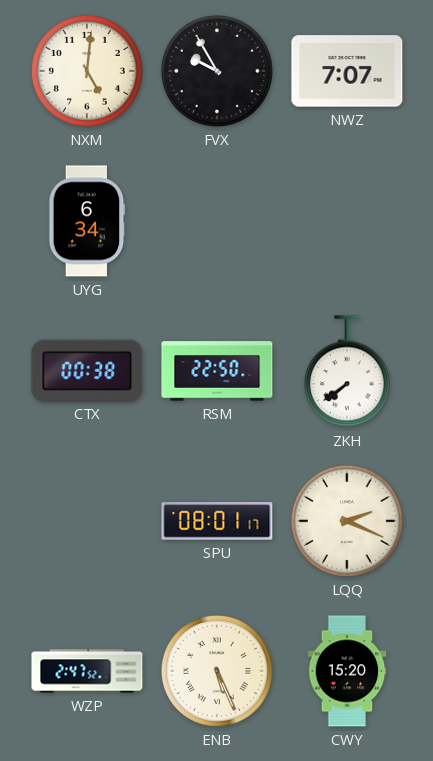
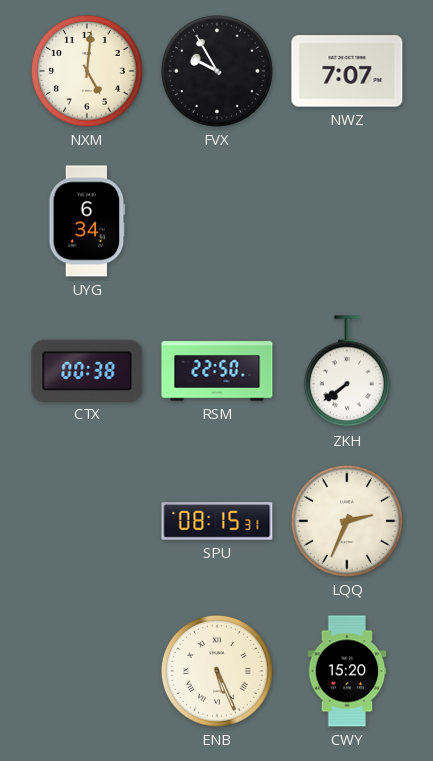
SPU: 08:01 -> 08:15
LQQ: 2:19 -> 2:34
WZP: 2:47 -> none
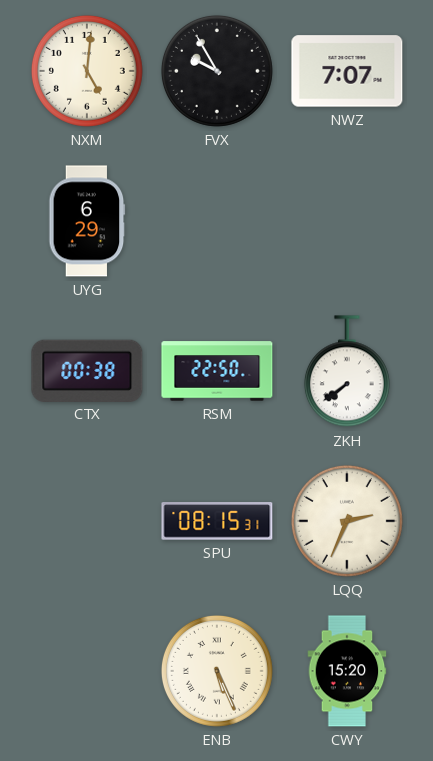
UYG: 6:34 -> 6:29
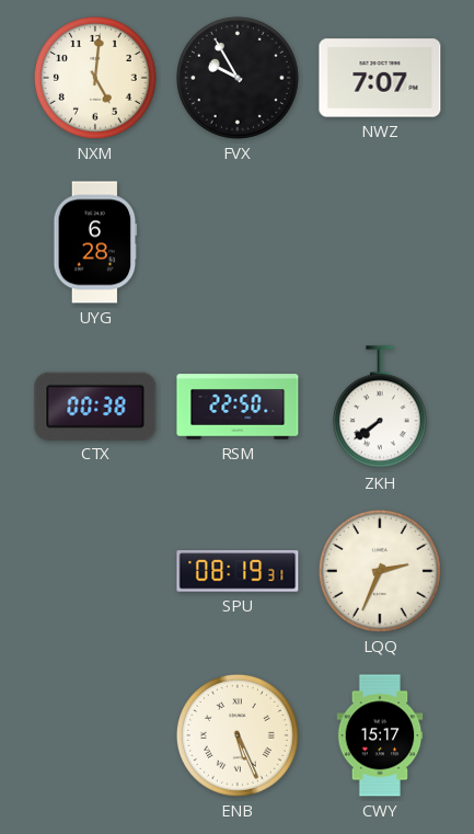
UYG: 6:29 -> 6:28
SPU: 08:15 -> 08:19
CWY: 15:20 -> 15:17
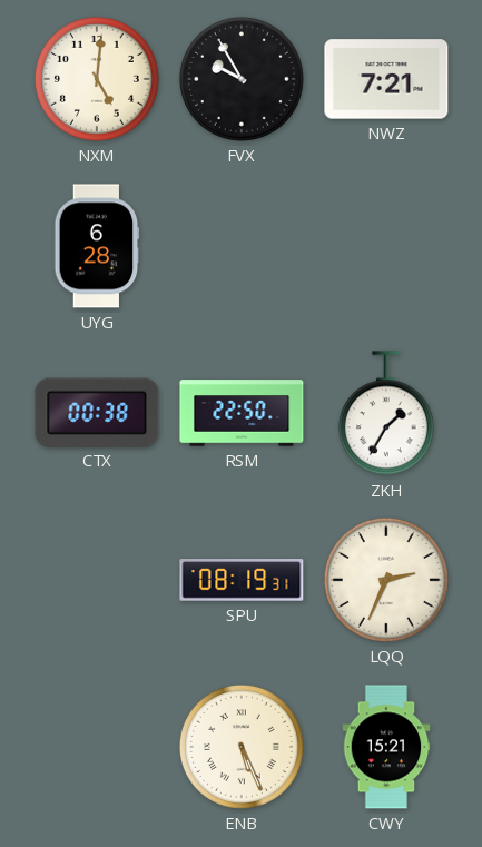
NWZ: 7:07 -> 7:21
ZKH: 7:39 -> 1:35
CWY: 15:17 -> 15:21
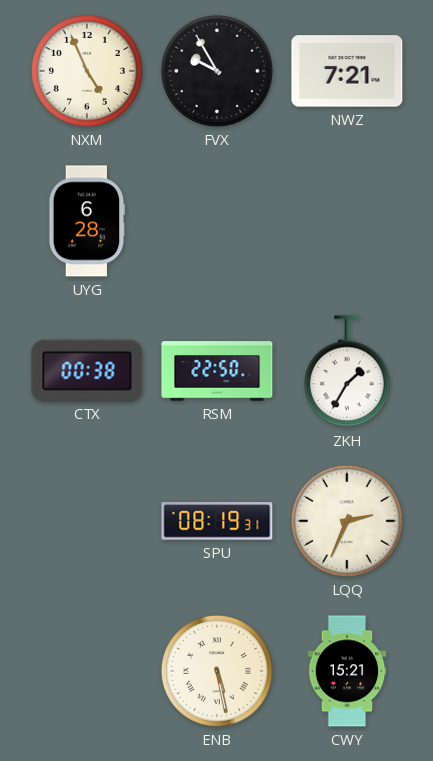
NXM: 5:01 -> 4:56
ENB: 5:26 -> 5:28
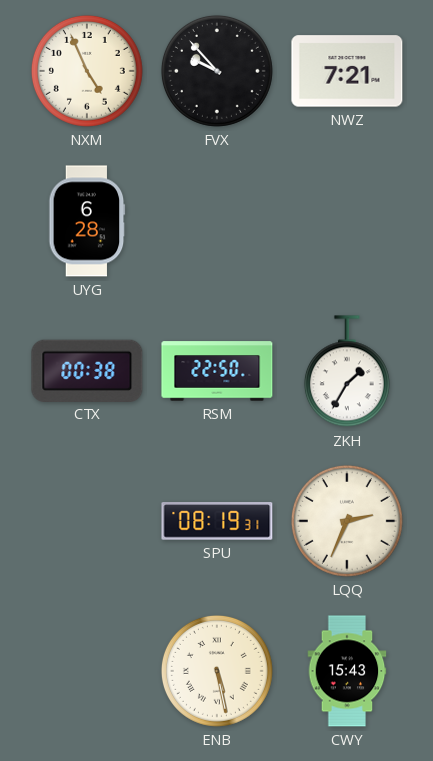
FVX: 9:55 -> 9:53
CWY: 15:21 -> 15:43
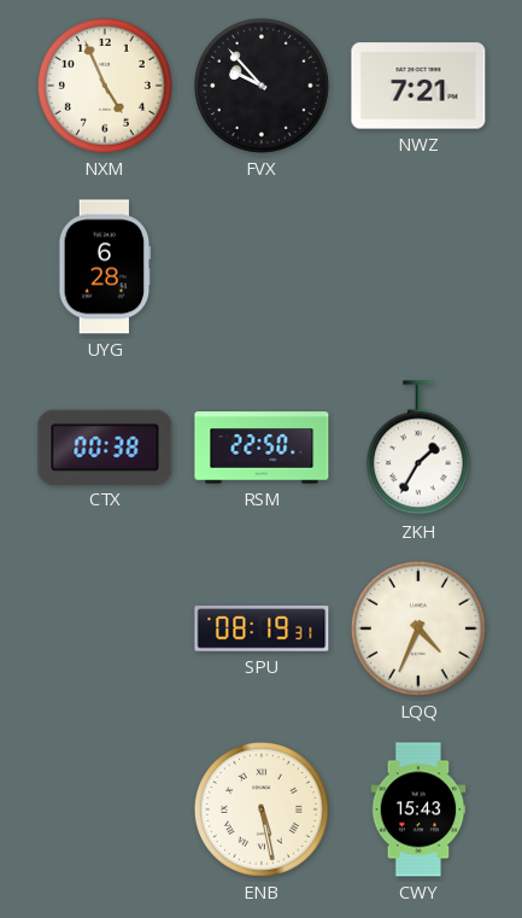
LQQ: 2:34 -> 4:34
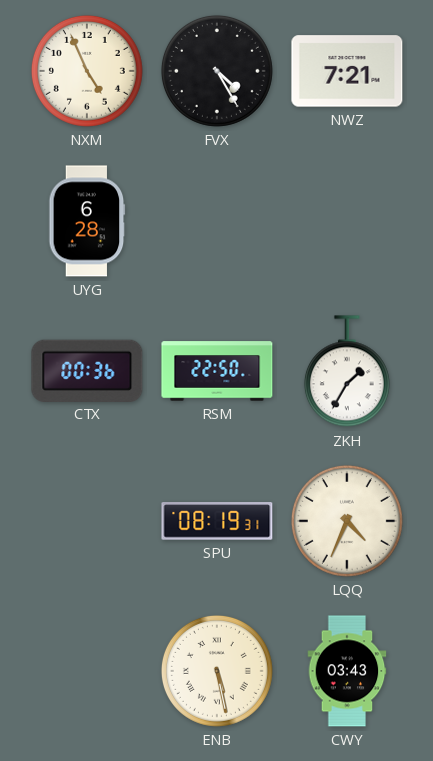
FVX: 9:53 -> 4:25
CTX: 00:38 -> 00:36
CWY: 15:43 -> 03:43
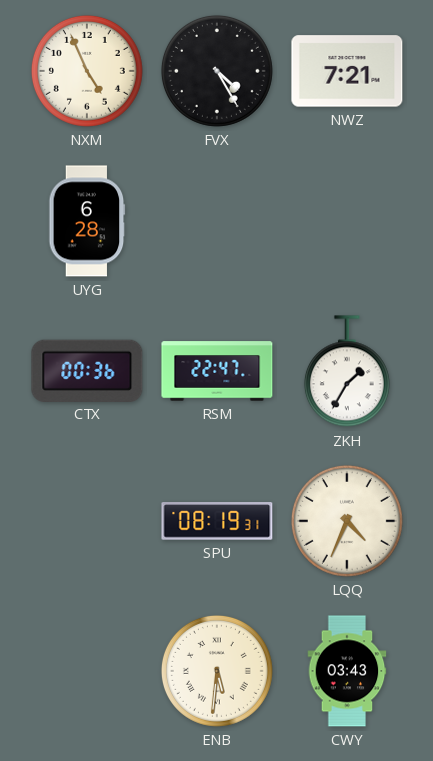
RSM: 22:50 -> 22:47
ENB: 5:28 -> 5:31
